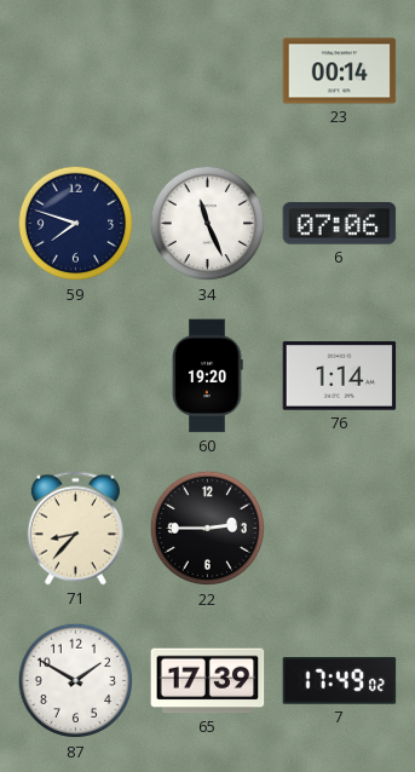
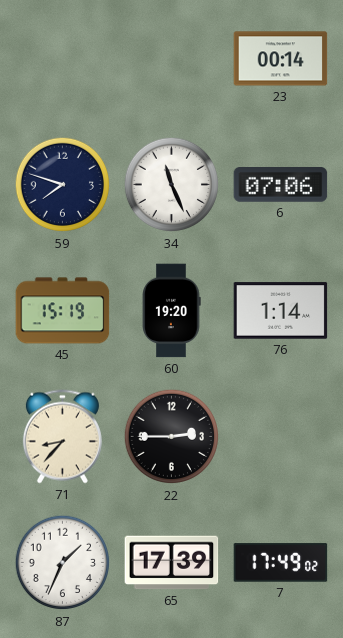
45: none -> 15:19
87: 1:50 -> 1:34
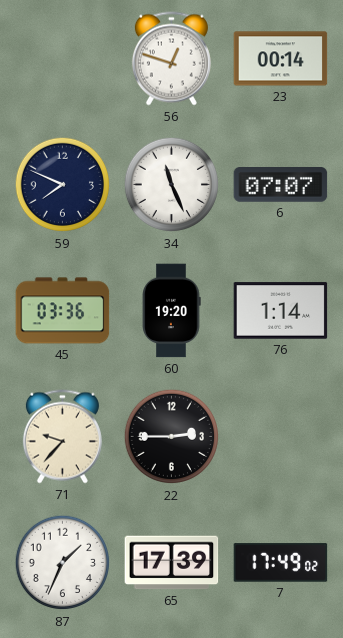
56: none -> 12:48
59: 7:48 -> 7:49
6: 07:06 -> 07:07
45: 15:19 -> 03:36
71: 8:37 -> 9:37
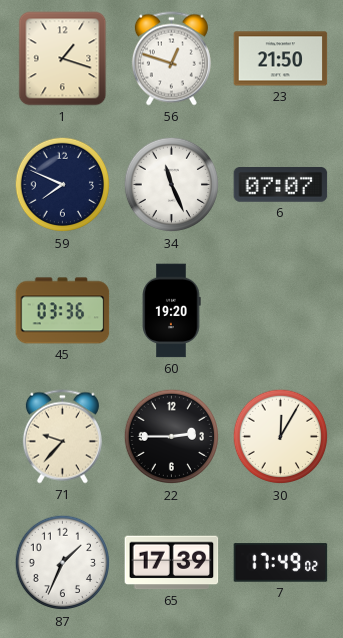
1: none -> 1:18
23: 00:14 -> 21:50
76: 1:14 -> none
30: none -> 12:05
